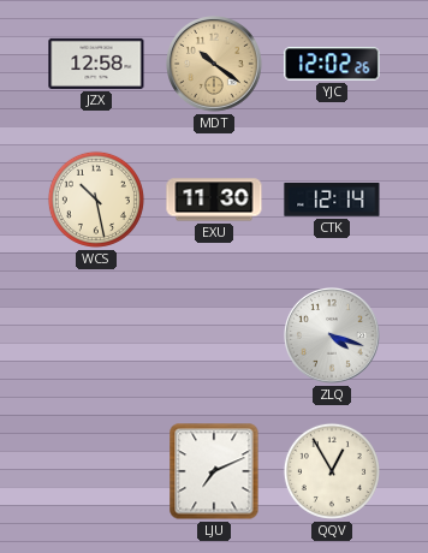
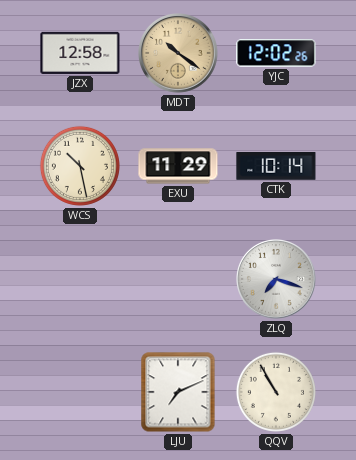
EXU: 11:30 -> 11:29
CTK: 12:14 -> 10:14
ZLQ: 4:18 -> 7:18
QQV: 12:55 -> 10:55
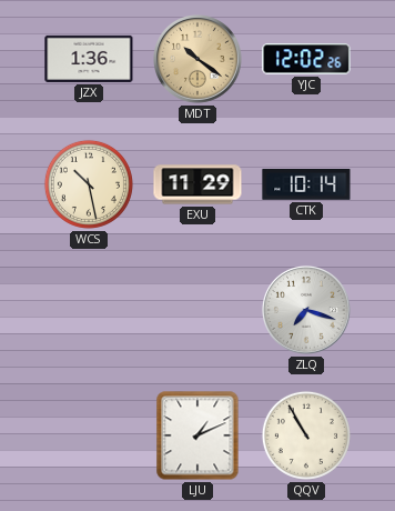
JZX: 12:58 -> 1:36
LJU: 7:11 -> 1:11
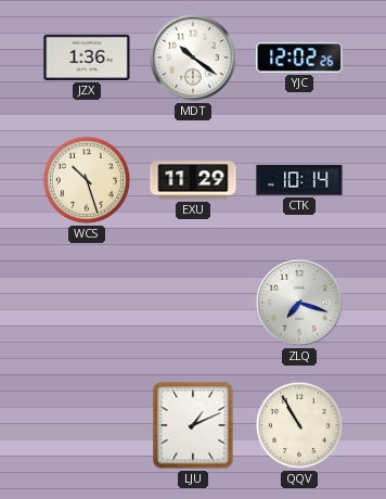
MDT dial: champagne -> white
WCS: 10:28 -> 10:27
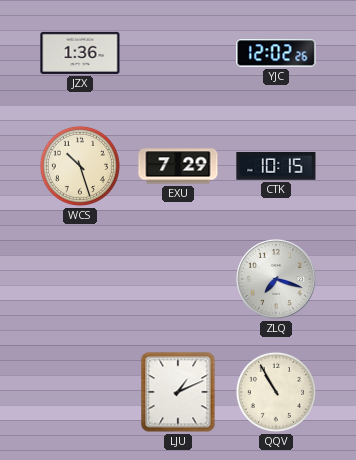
MDT: 10:21 -> none
EXU: 11:29 -> 7:29
CTK: 10:14 -> 10:15
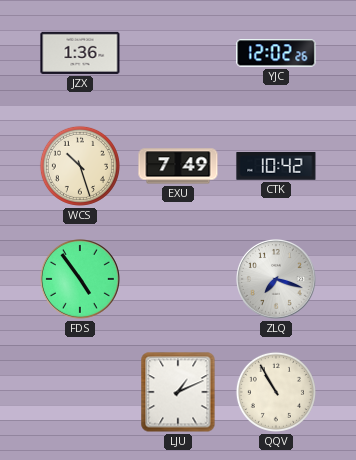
EXU: 7:29 -> 7:49
CTK: 10:15 -> 10:42
FDS: none -> 4:54
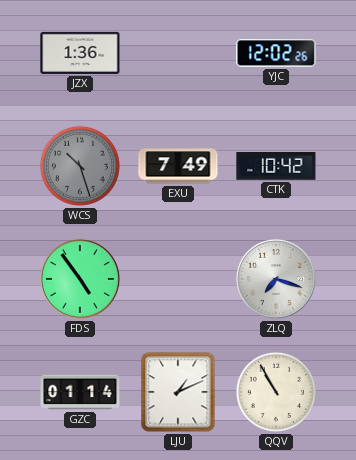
WCS dial: cream -> grey
GZC: none -> 01:14
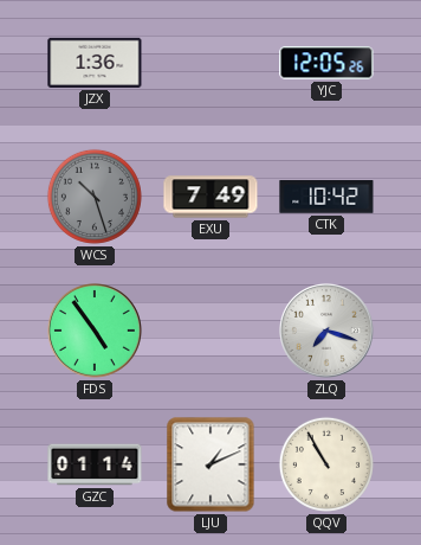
YJC: 12:02 -> 12:05
